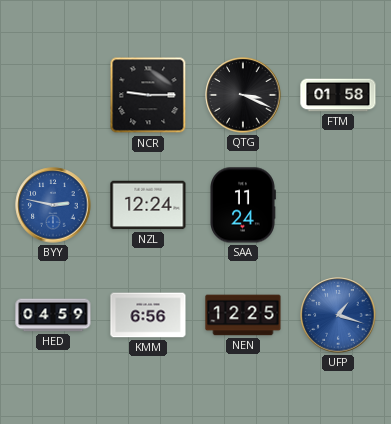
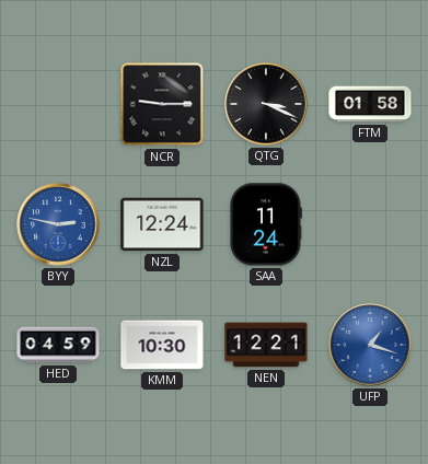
KMM: 6:56 -> 10:30
NEN: 12:25 -> 12:21
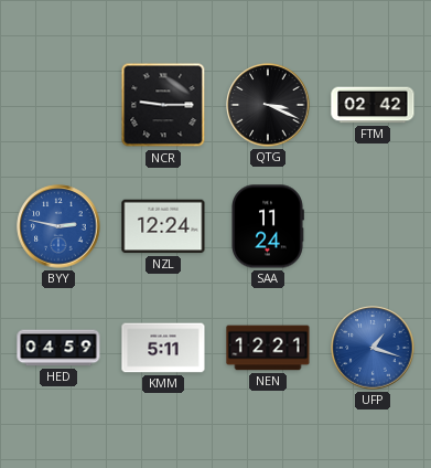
FTM: 01:58 -> 02:42
KMM: 10:30 -> 5:11
